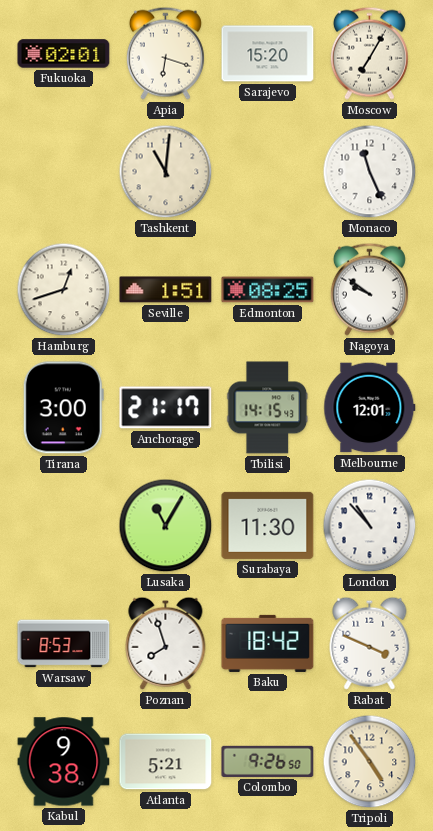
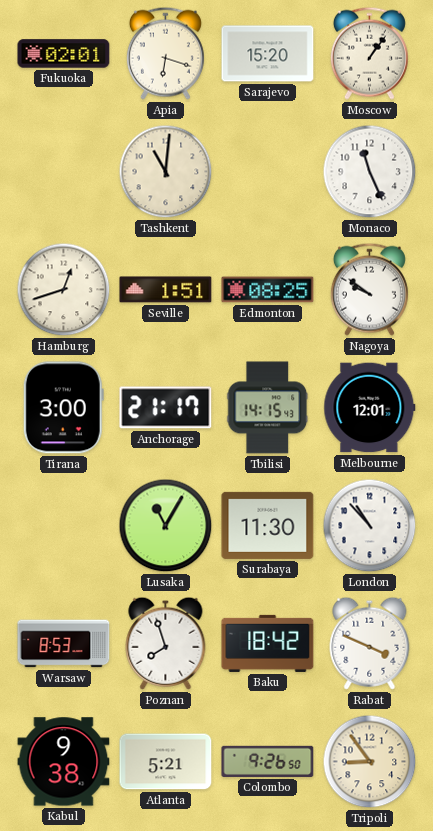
Moscow: 7:05 -> 1:06
Tripoli: 4:54 -> 8:54
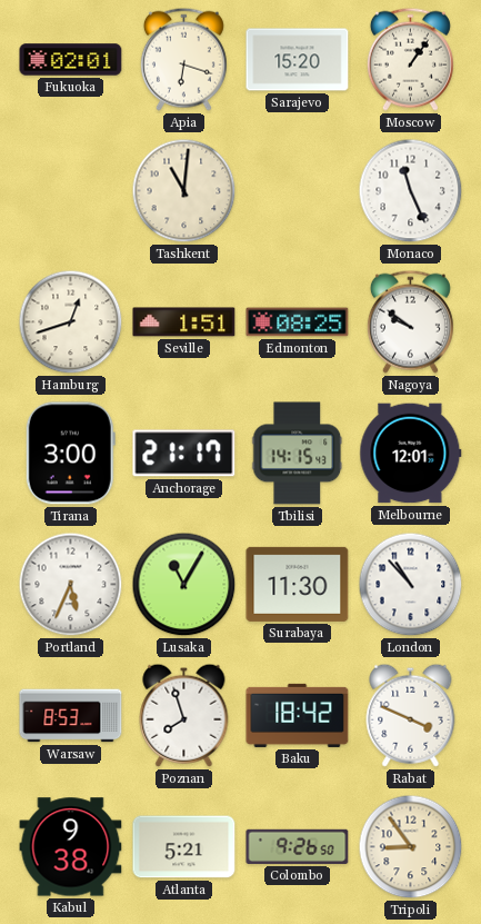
Portland: none -> 5:34
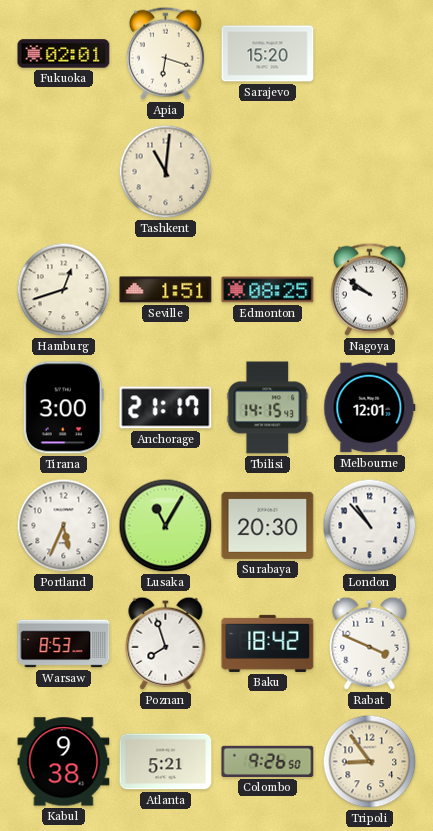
Moscow: 1:06 -> none
Monaco: 11:26 -> none
Surabaya: 11:30 -> 20:30
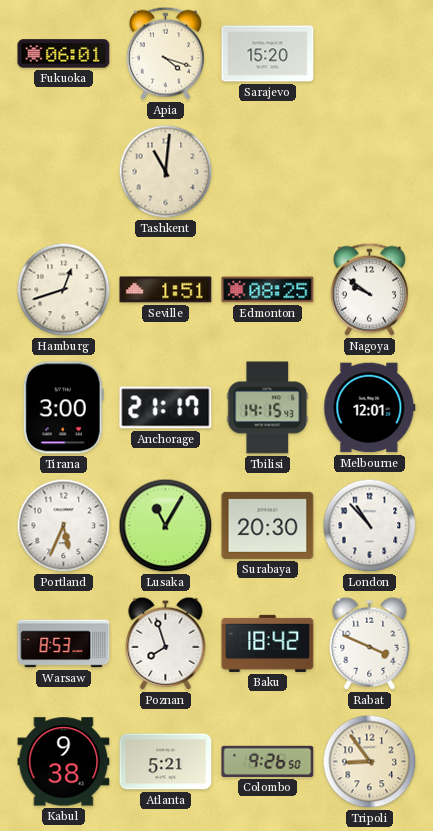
Fukuoka: 02:01 -> 06:01
Apia: 6:18 -> 4:18
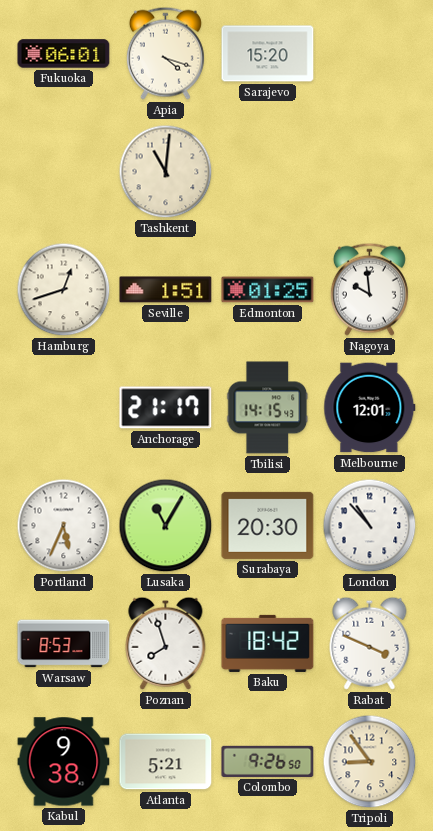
Edmonton: 08:25 -> 01:25
Nagoya: 9:51 -> 9:59
Tirana: 3:00 -> none
